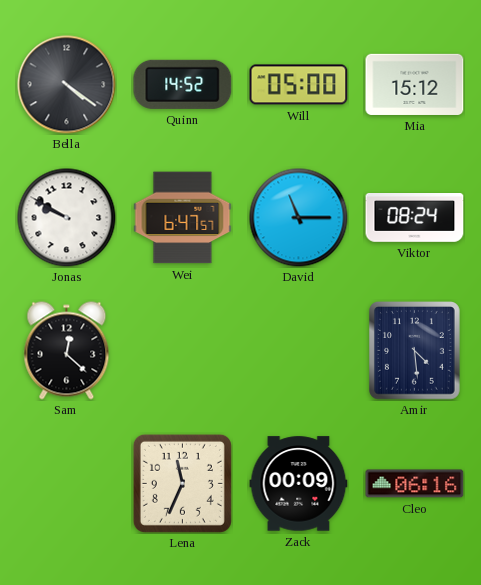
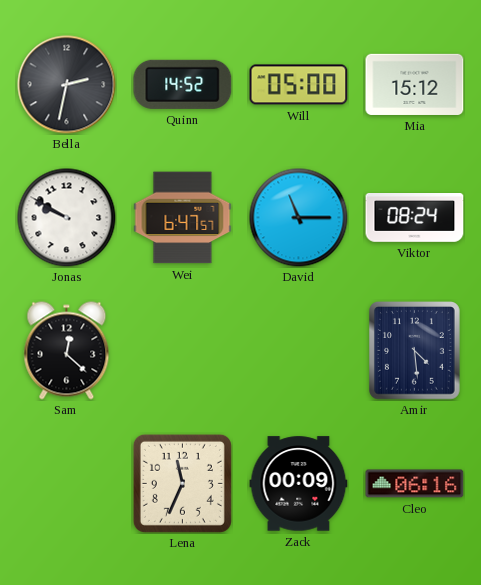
Bella: 4:21 -> 2:32
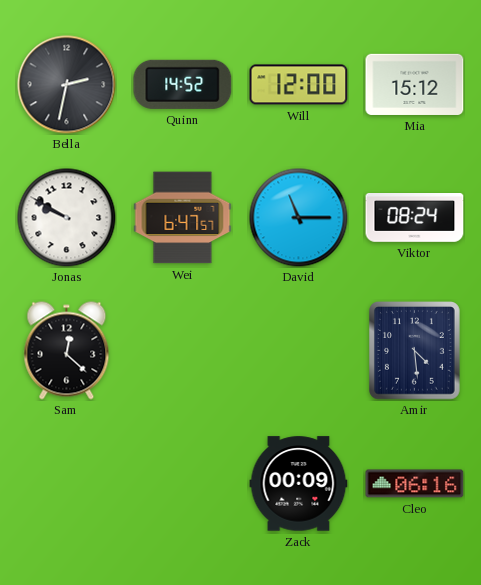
Will: 05:00 -> 12:00
Lena: 11:34 -> none
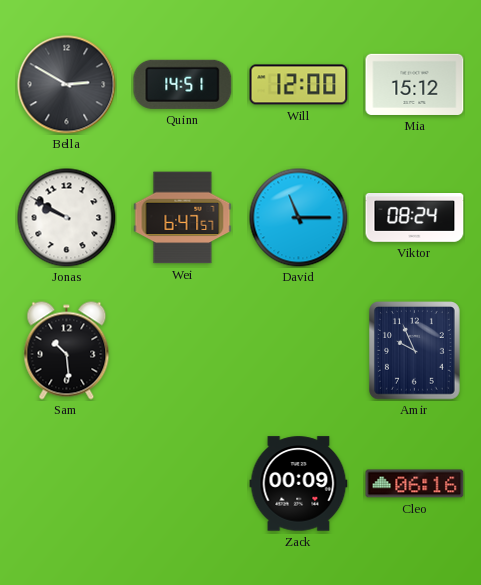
Bella: 2:32 -> 2:50
Quinn: 14:52 -> 14:51
Sam: 12:22 -> 10:29
Amir: 4:29 -> 9:56
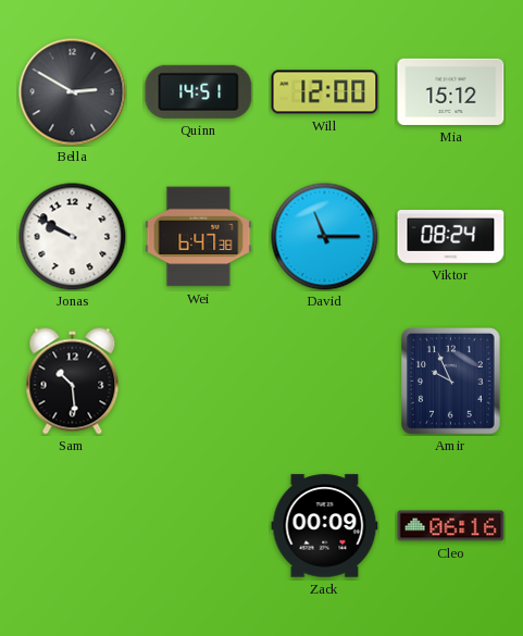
Wei: 6:47:57 -> 6:47:38
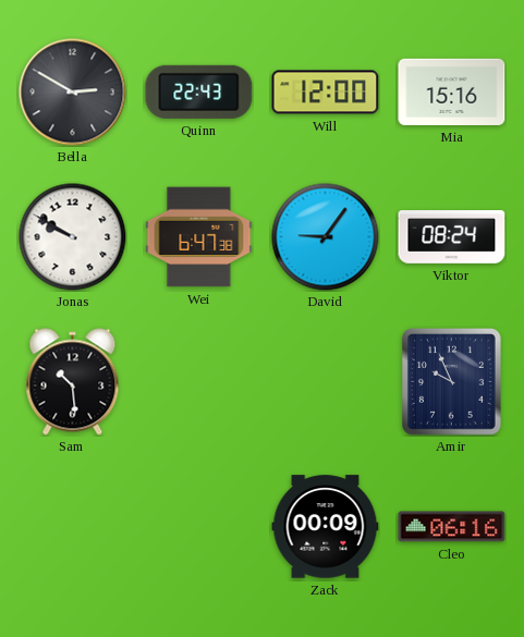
Quinn: 14:51 -> 22:43
Mia: 15:12 -> 15:16
David: 11:15 -> 9:06
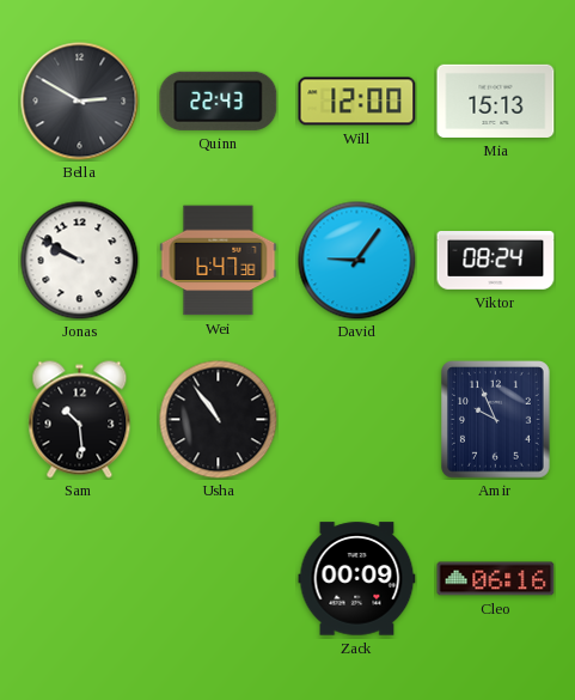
Mia: 15:16 -> 15:13
Usha: none -> 10:54
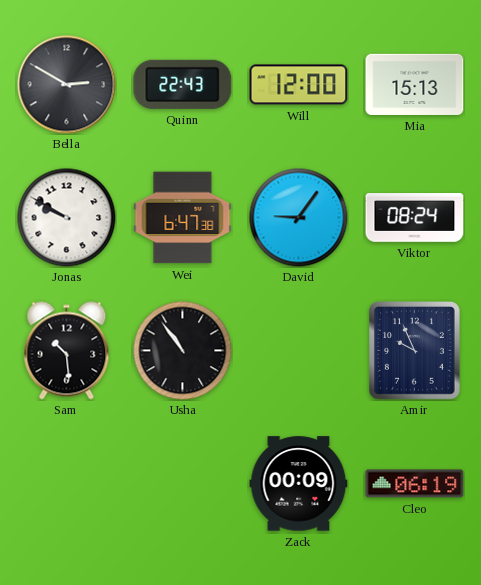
Cleo: 06:16 -> 06:19
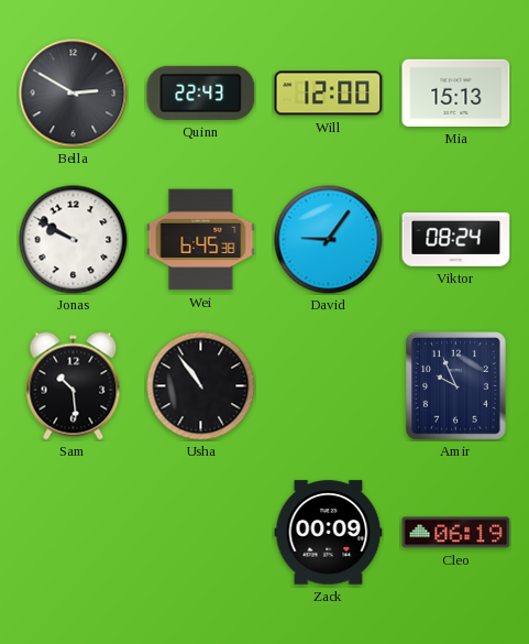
Wei: 6:47 -> 6:45
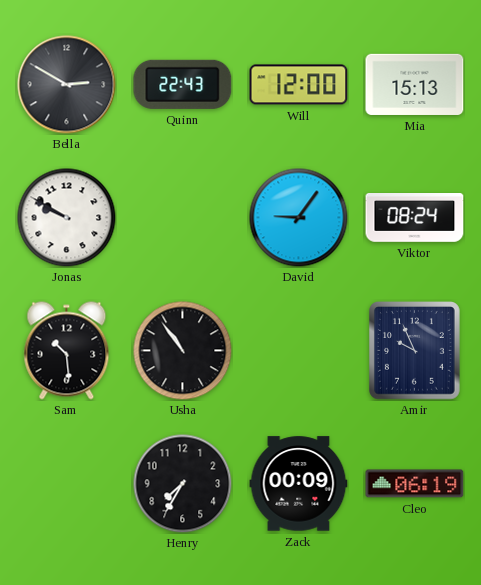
Wei: 6:45 -> none
Henry: none -> 7:35
